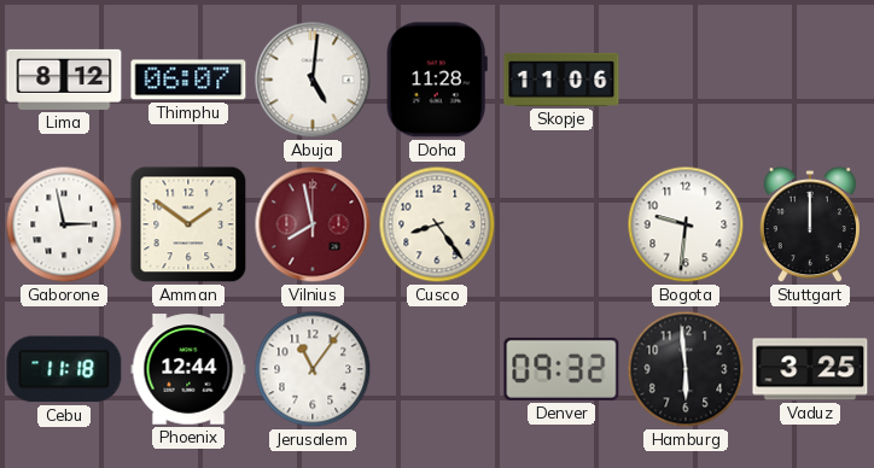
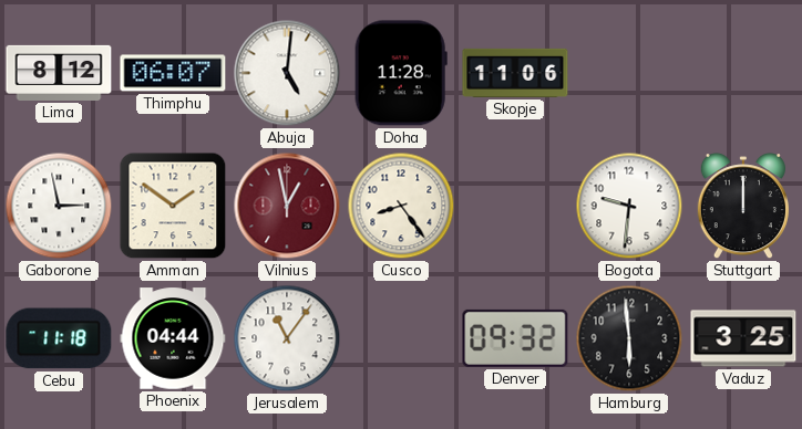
Vilnius: 7:58 -> 12:58
Phoenix: 12:44 -> 04:44
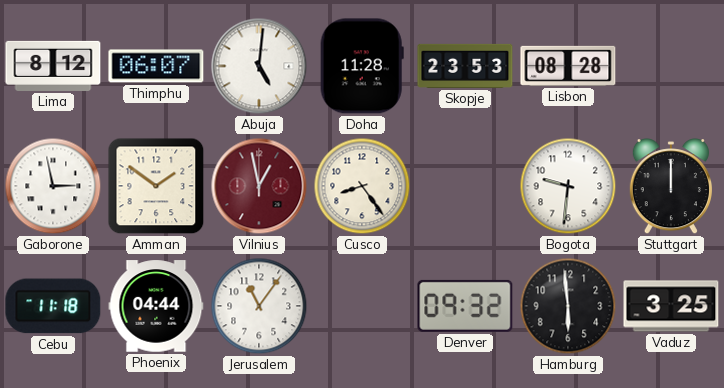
Skopje: 11:06 -> 23:53
Lisbon: none -> 08:28
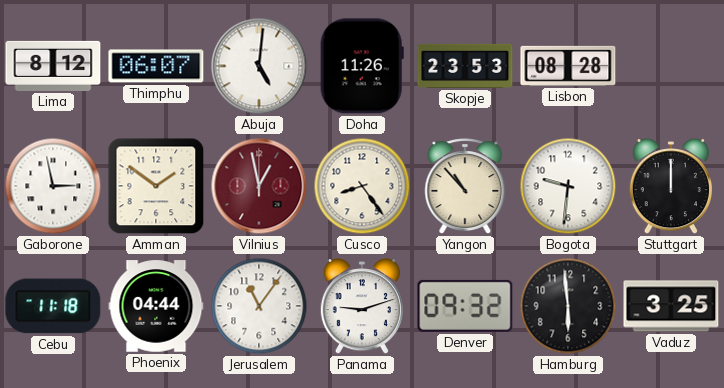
Doha: 11:28 -> 11:26
Yangon: none -> 10:53
Panama: none -> 9:12
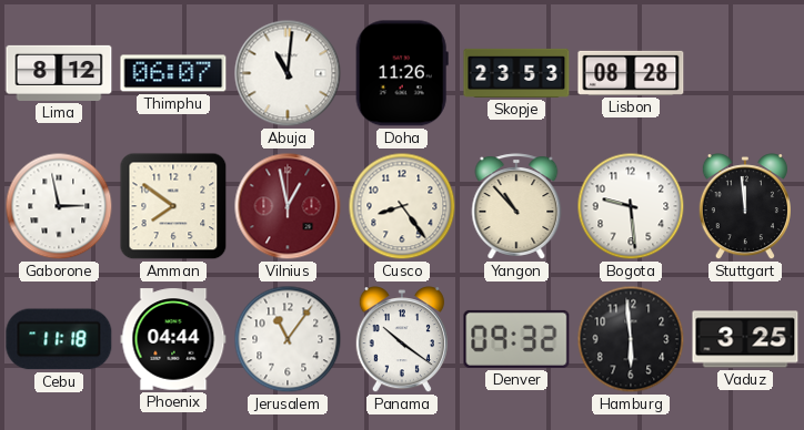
Abuja: 5:01 -> 11:01
Amman: 1:51 -> 7:51
Bogota: 9:31 -> 9:29
Stuttgart: 12:00 -> 11:59
Panama: 9:12 -> 10:21
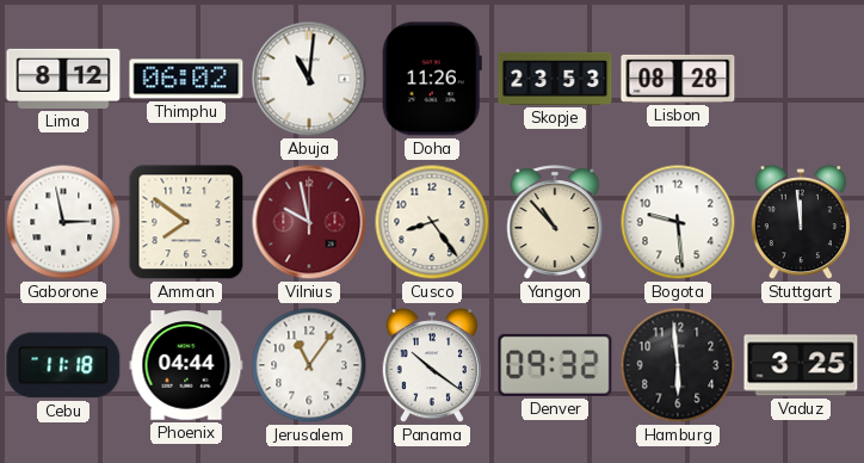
Thimphu: 06:07 -> 06:02
Vilnius: 12:58 -> 9:58
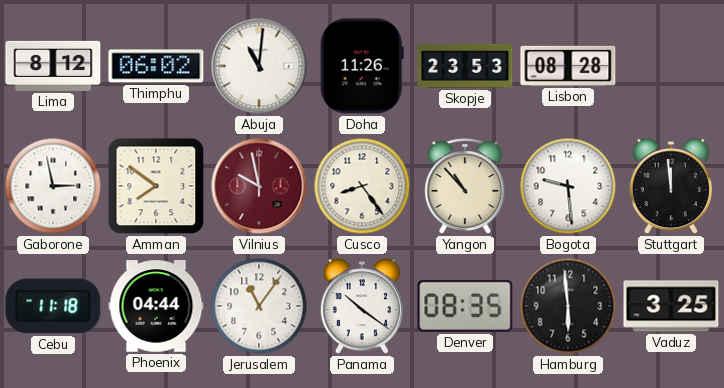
Denver: 09:32 -> 08:35
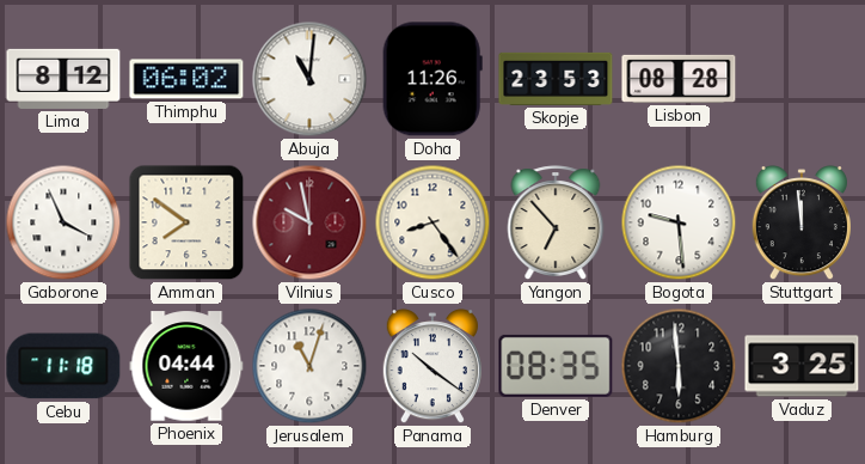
Gaborone: 2:58 -> 3:56
Yangon: 10:53 -> 6:53
Jerusalem: 11:06 -> 11:03
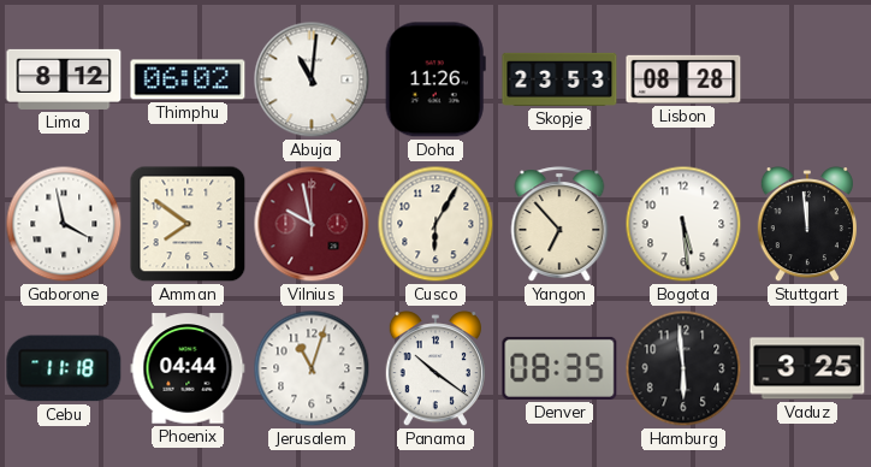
Gaborone: 3:56 -> 3:58
Cusco: 8:24 -> 6:05
Bogota: 9:29 -> 5:29
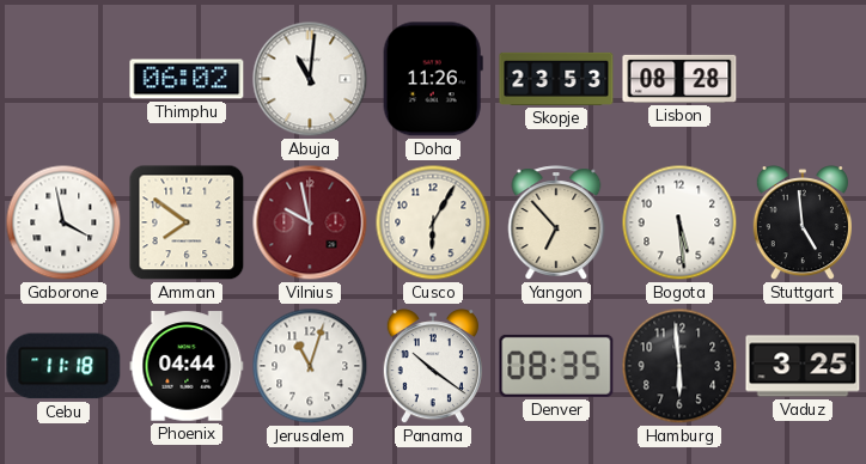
Lima: 8:12 -> none
Stuttgart: 11:59 -> 4:59
